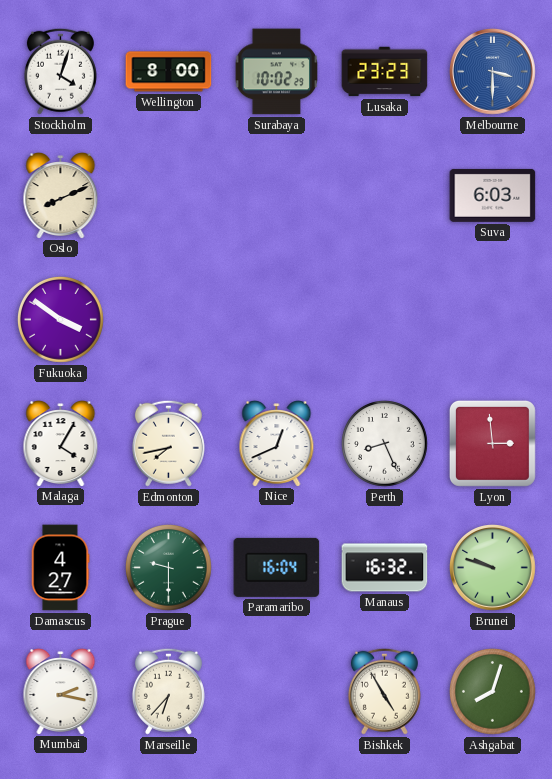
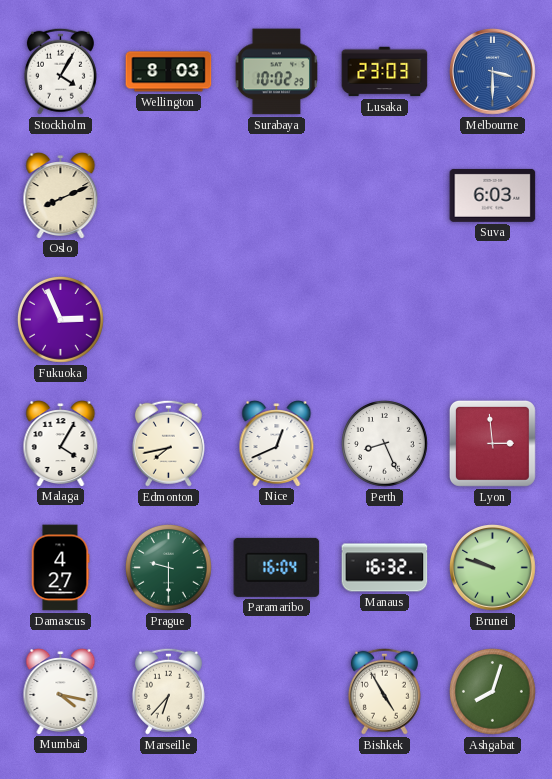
Stockholm: 4:03 -> 4:05
Wellington: 8:00 -> 8:03
Lusaka: 23:23 -> 23:03
Fukuoka: 3:51 -> 2:56
Mumbai: 2:17 -> 4:17
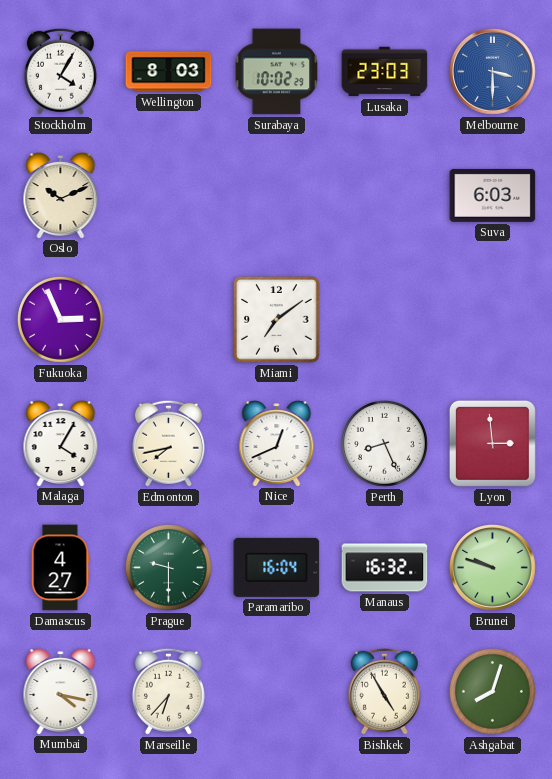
Oslo: 8:11 -> 10:11
Miami: none -> 7:09
